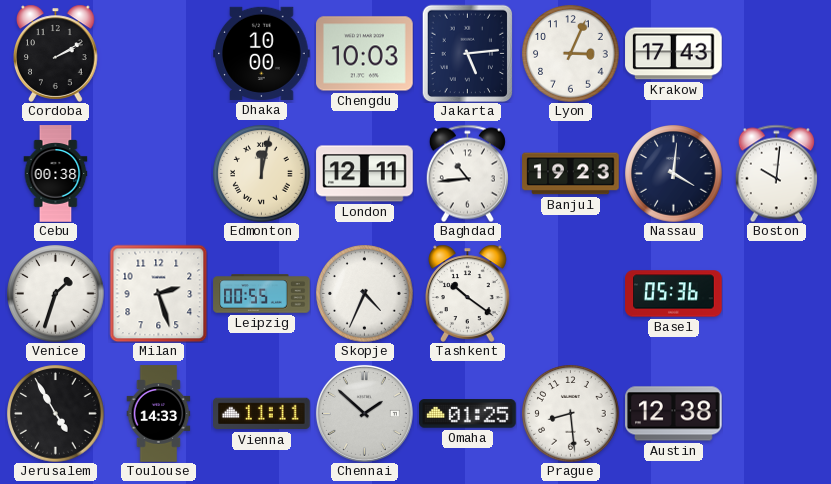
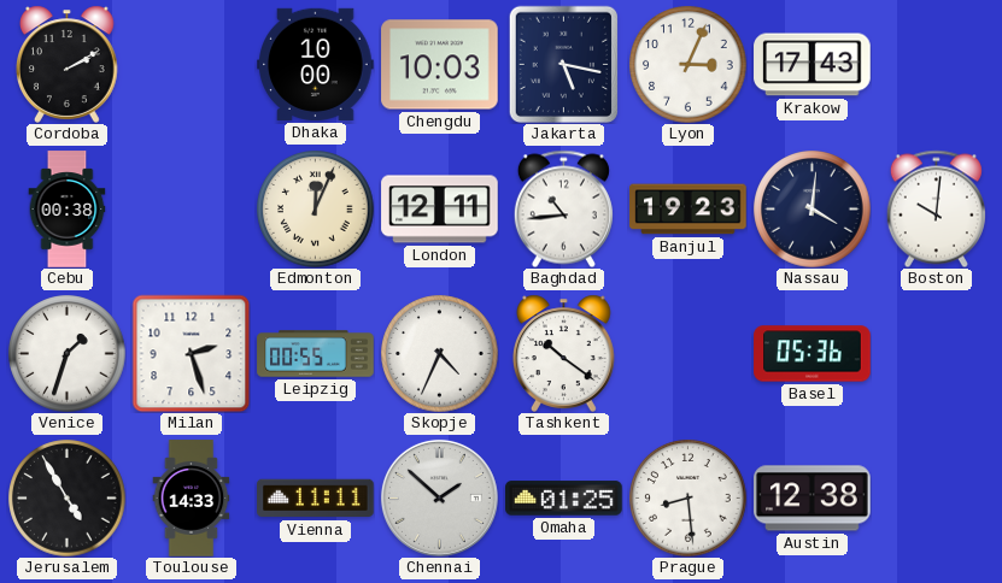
Jakarta: 5:14 -> 5:17
Edmonton: 12:02 -> 12:04
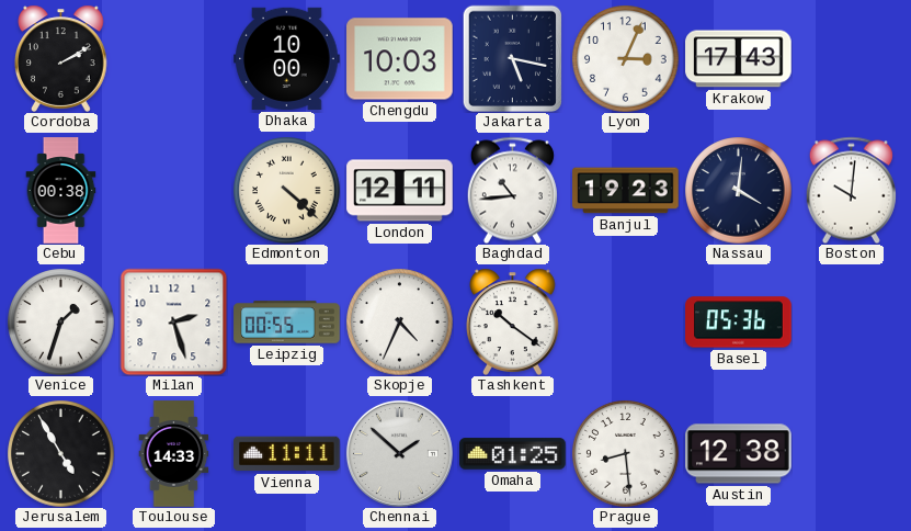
Edmonton: 12:04 -> 4:22
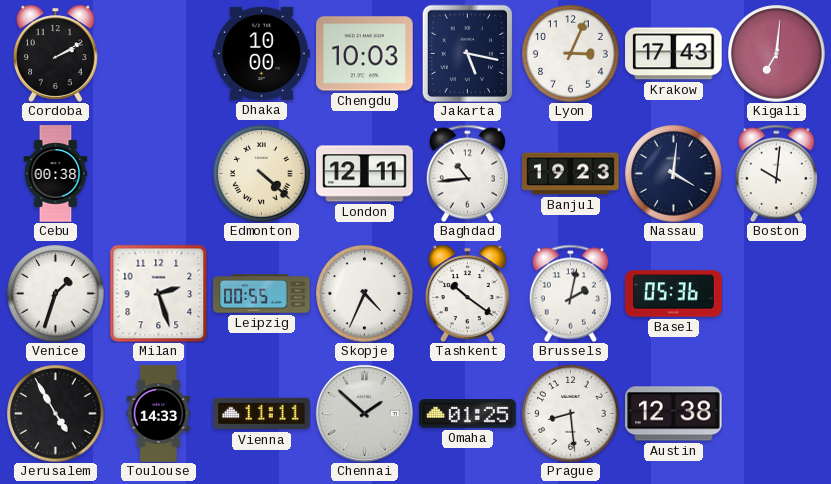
Kigali: none -> 7:01
Brussels: none -> 2:02
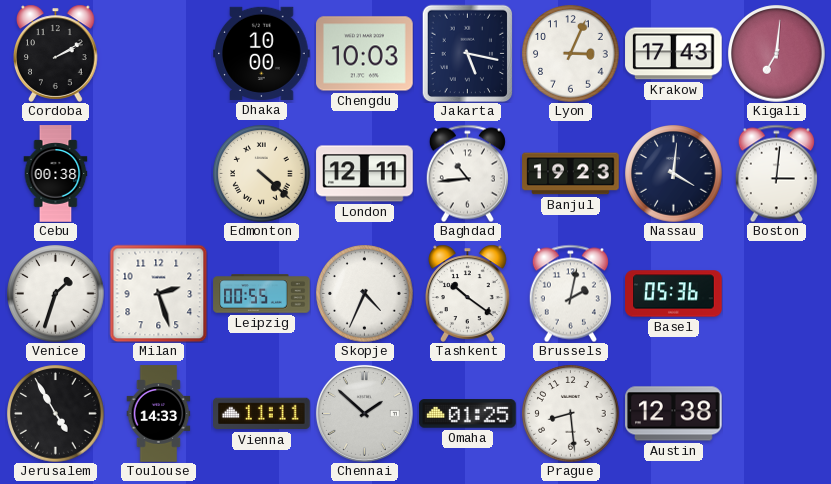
Boston: 10:01 -> 3:01
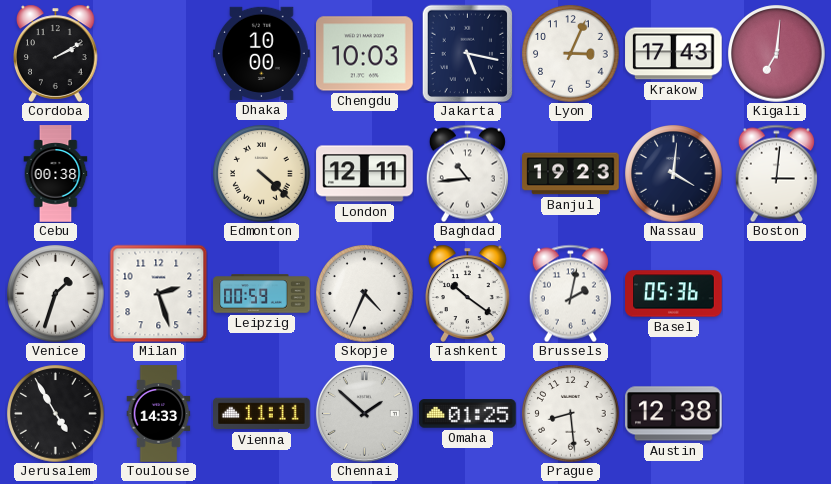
Leipzig: 00:55 -> 00:59
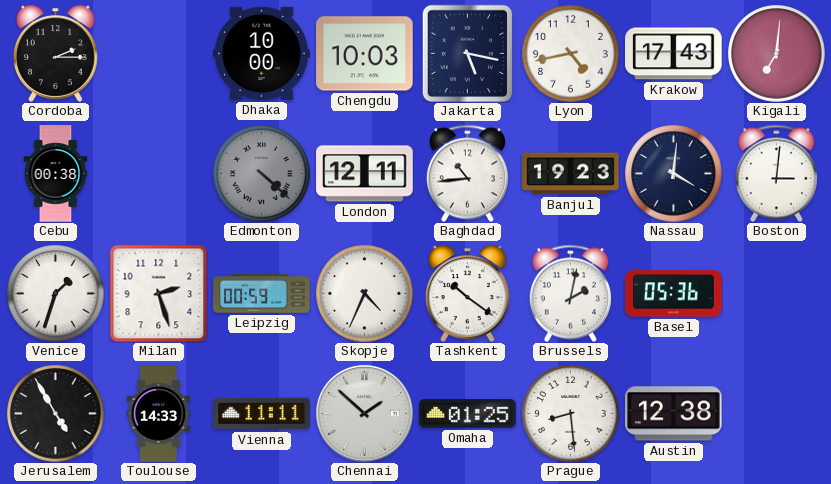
Cordoba: 2:10 -> 2:15
Lyon: 3:04 -> 4:43
Edmonton dial: cream -> grey
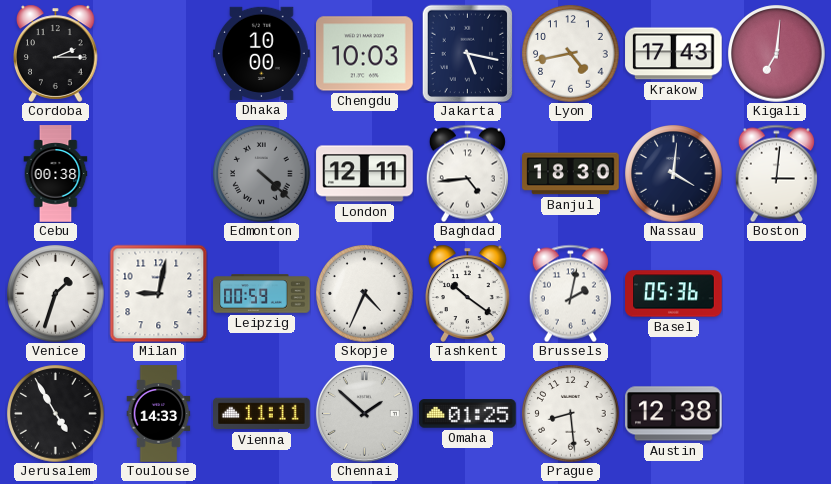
Baghdad: 10:44 -> 4:44
Banjul: 19:23 -> 18:30
Milan: 2:27 -> 9:02
